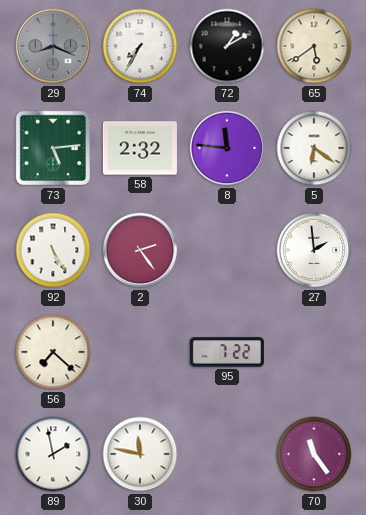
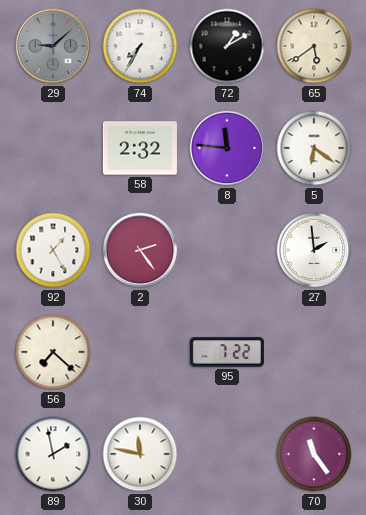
29: 8:19 -> 9:08
73: 5:14 -> none
92: 5:25 -> 1:25
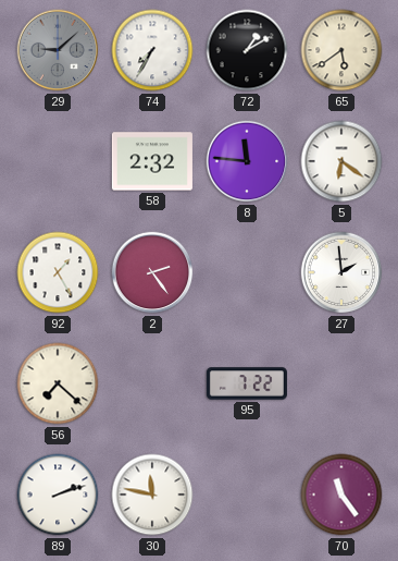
89: 1:58 -> 2:12
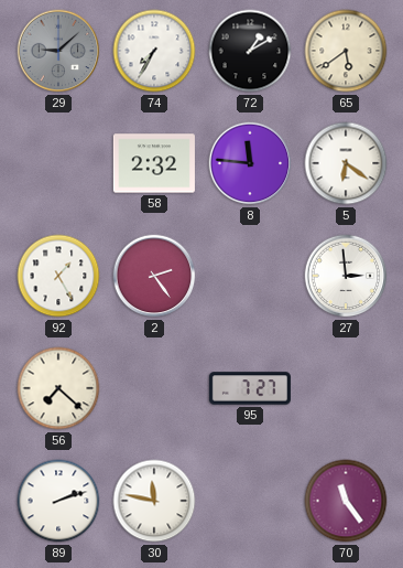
27: 1:59 -> 2:59
95: 7:22 -> 7:27
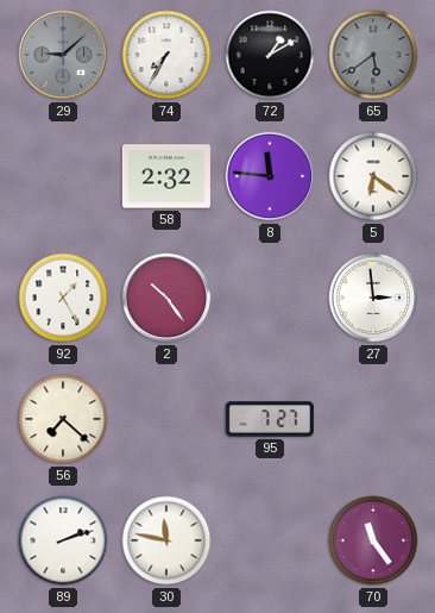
65 dial: cream -> grey
2: 2:24 -> 10:24
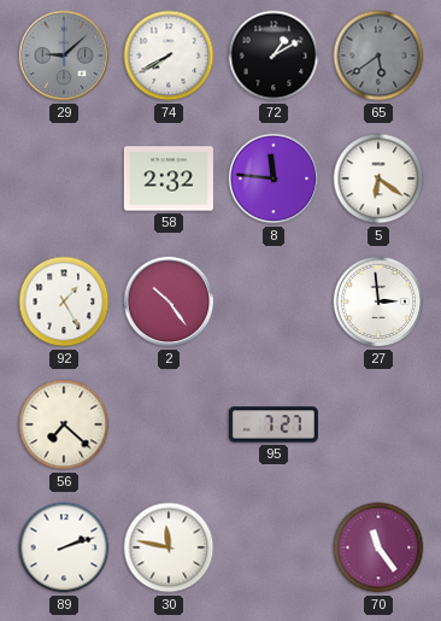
74: 7:35 -> 7:40
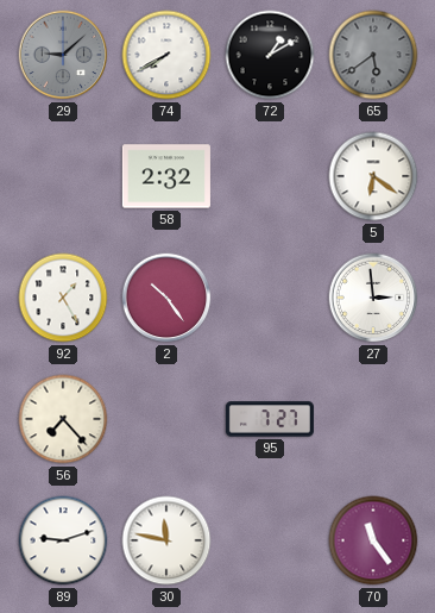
8: 11:46 -> none
56: 7:22 -> 7:23
89: 2:12 -> 9:12
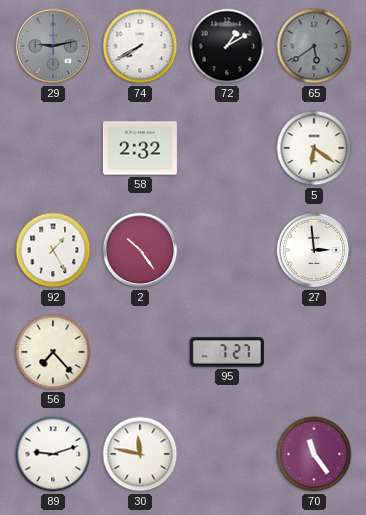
29: 9:08 -> 9:13
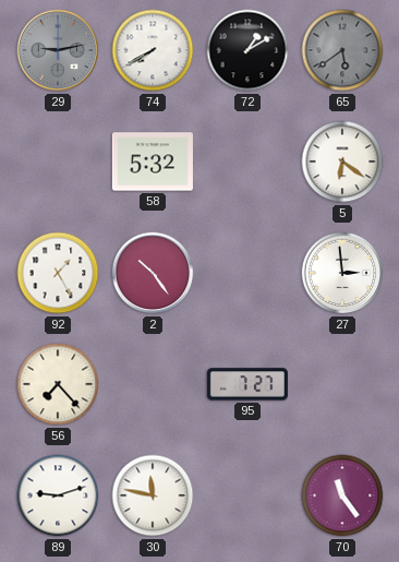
58: 2:32 -> 5:32
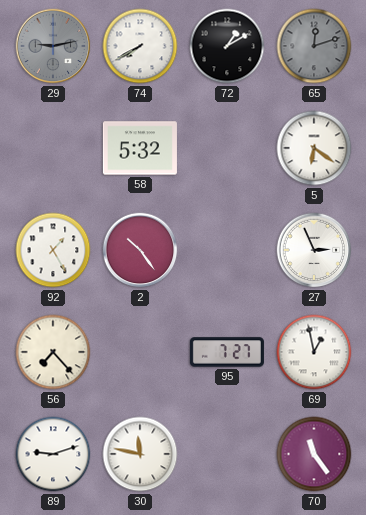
65: 5:39 -> 12:12
27: 2:59 -> 2:56
69: none -> 12:58
